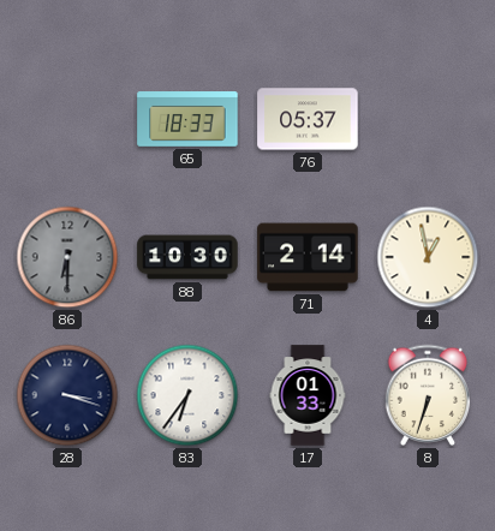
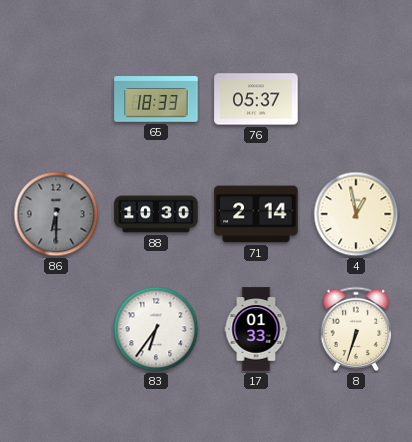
28: 3:18 -> none
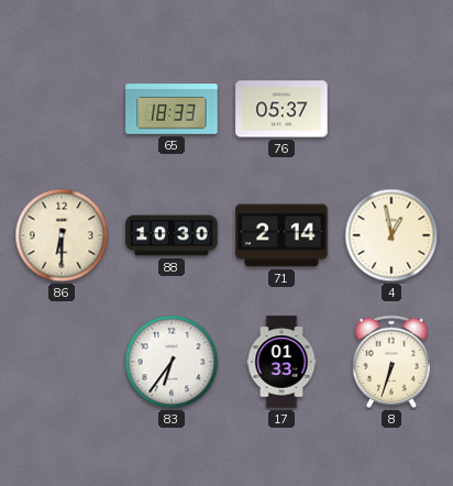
86 dial: grey -> cream
